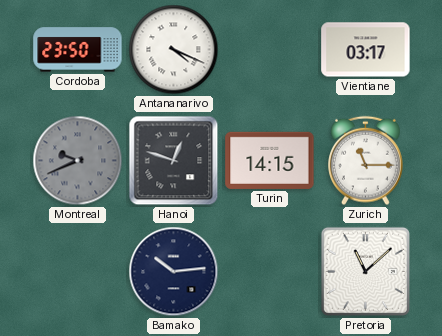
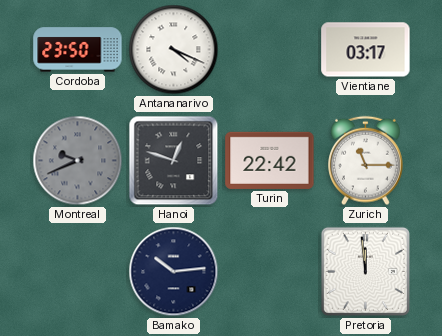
Turin: 14:15 -> 22:42
Pretoria: 11:08 -> 11:59
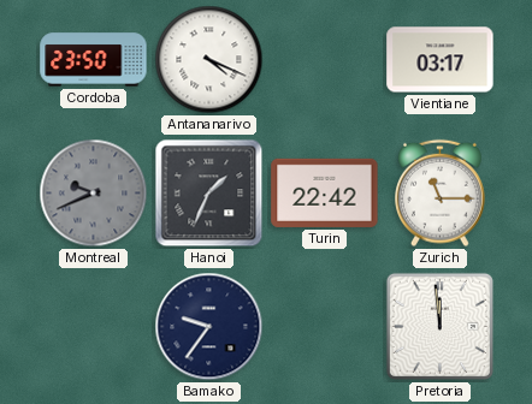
Hanoi: 12:48 -> 1:34
Bamako: 10:14 -> 9:36
